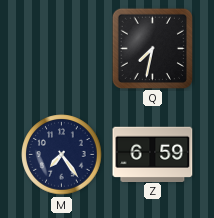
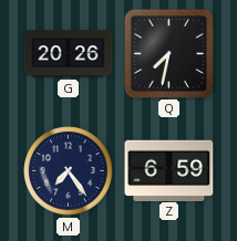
G: none -> 20:26
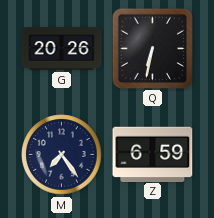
Q: 7:32 -> 6:32
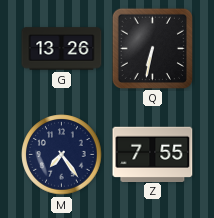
G: 20:26 -> 13:26
Z: 6:59 -> 7:55
